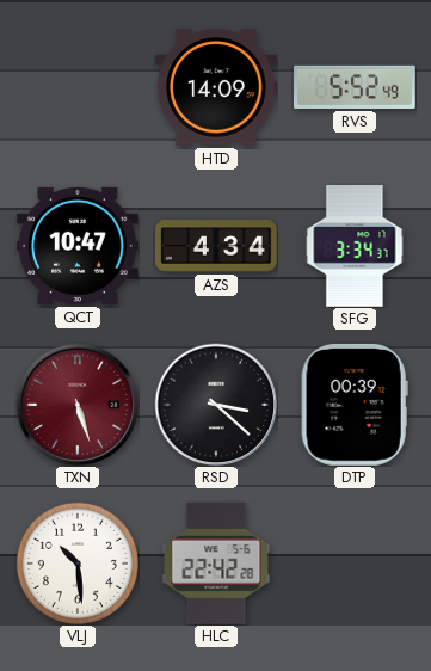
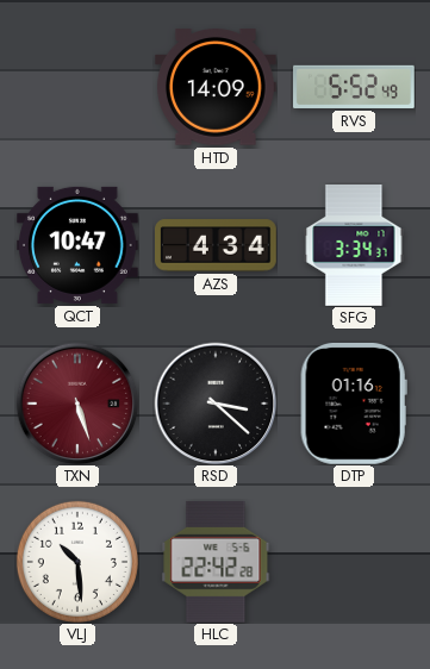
DTP: 00:39 -> 01:16
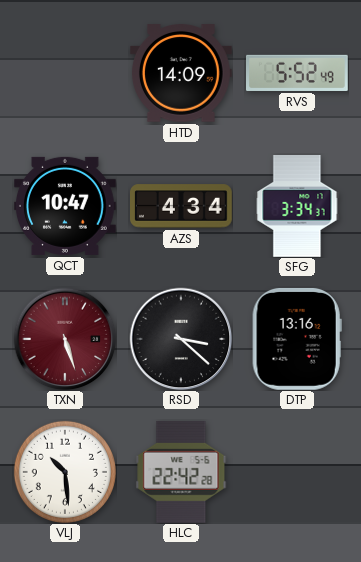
DTP: 01:16 -> 13:16
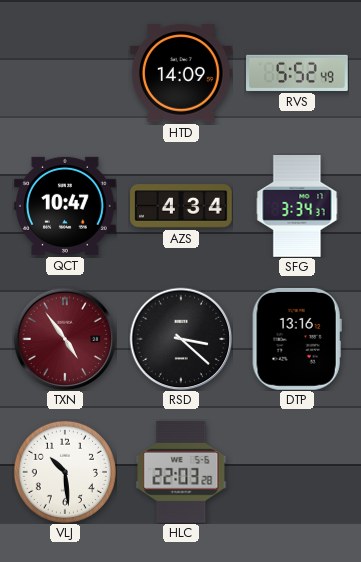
TXN: 5:27 -> 4:54
HLC: 22:42 -> 22:03
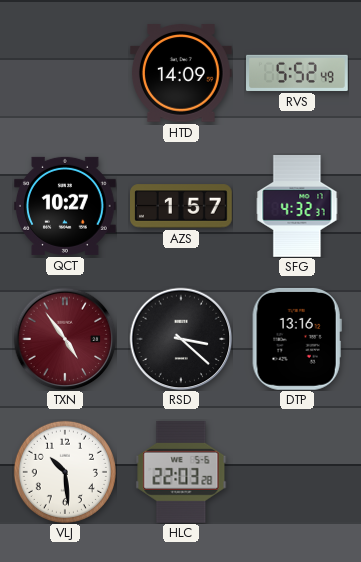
QCT: 10:47 -> 10:27
AZS: 4:34 -> 1:57
SFG: 3:34 -> 4:32
